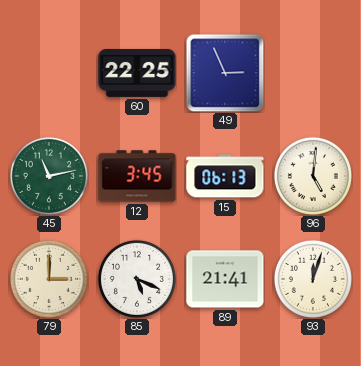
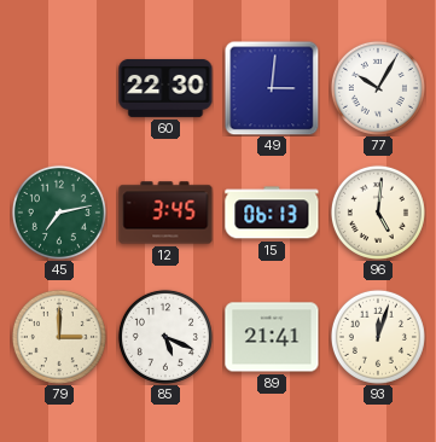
60: 22:25 -> 22:30
49: 2:56 -> 3:01
77: none -> 10:05
45: 11:13 -> 7:13
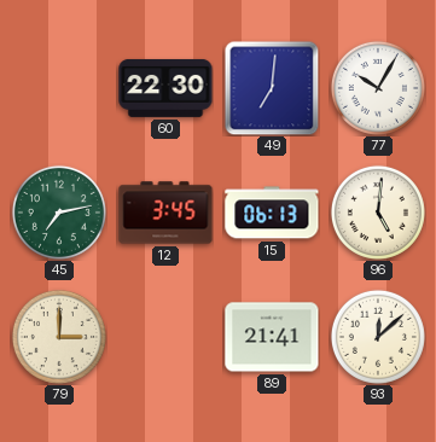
49: 3:01 -> 7:01
85: 5:19 -> none
93: 12:03 -> 12:08
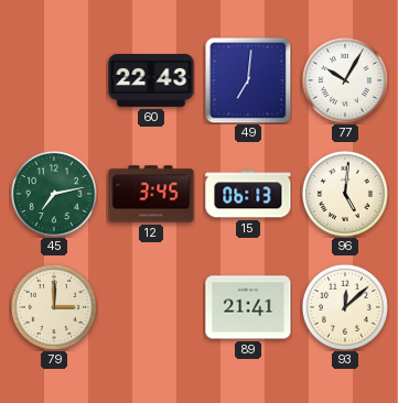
60: 22:30 -> 22:43
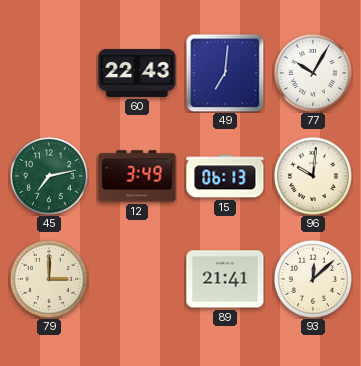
12: 3:45 -> 3:49
96: 5:01 -> 10:01
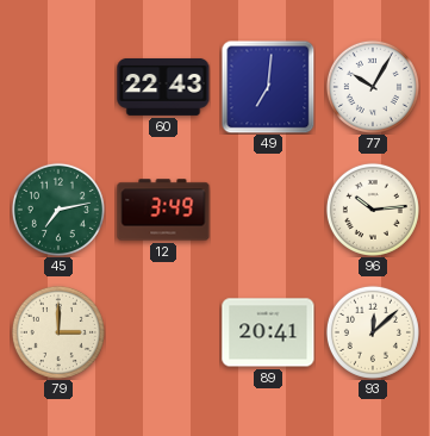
15: 06:13 -> none
96: 10:01 -> 10:14
89: 21:41 -> 20:41
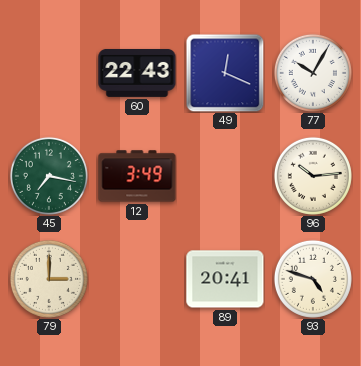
49: 7:01 -> 12:19
45: 7:13 -> 7:17
93: 12:08 -> 4:48
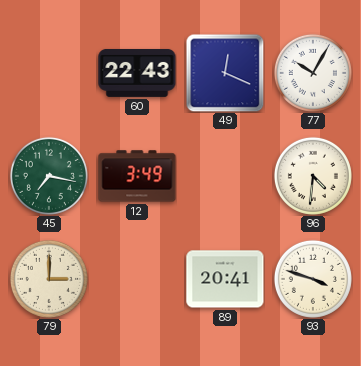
96: 10:14 -> 4:31
93: 4:48 -> 3:48
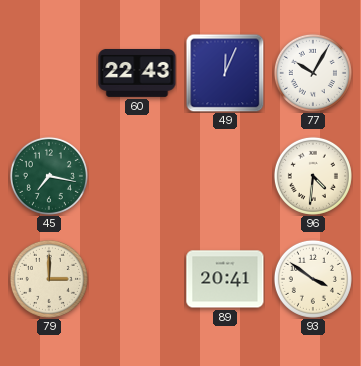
49: 12:19 -> 12:04
12: 3:49 -> none
93: 3:48 -> 3:51
